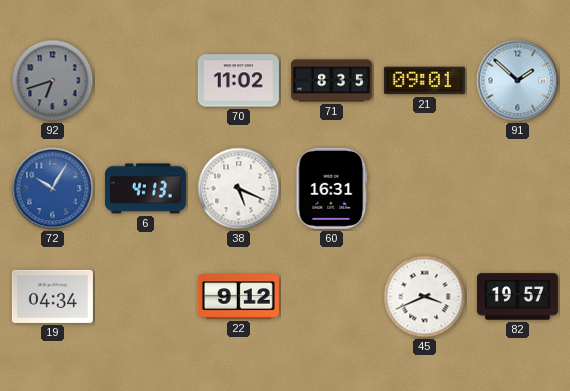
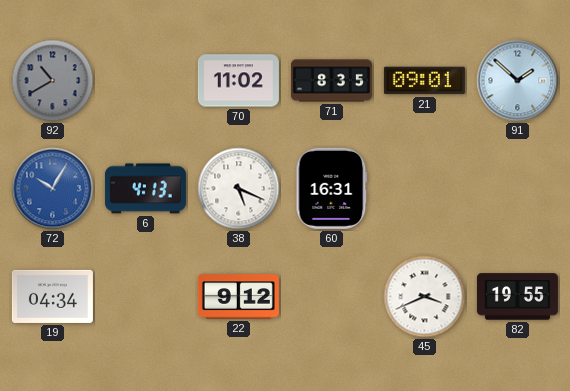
92: 6:42 -> 10:40
82: 19:57 -> 19:55
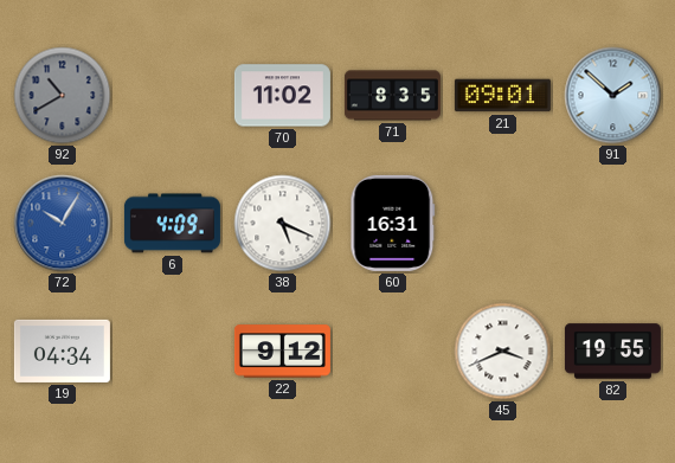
6: 4:13 -> 4:09
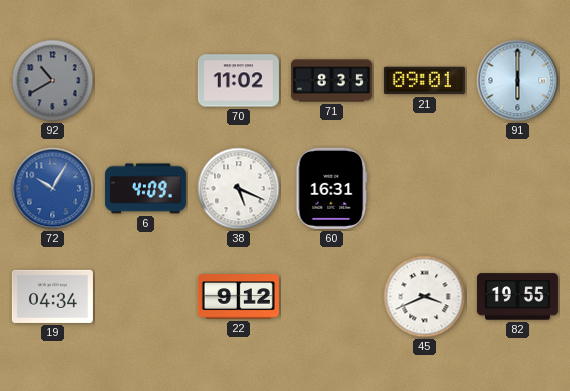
91: 1:52 -> 6:00
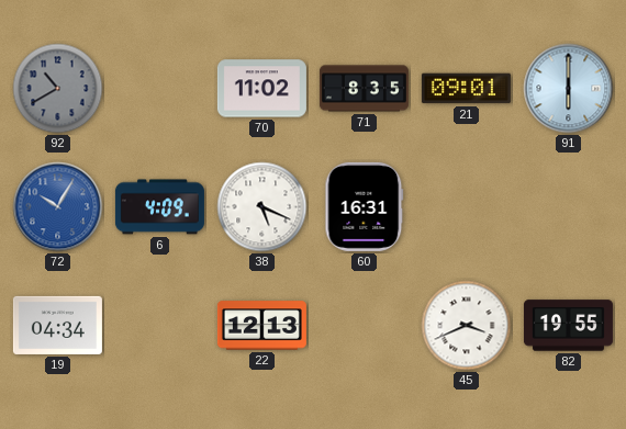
22: 9:12 -> 12:13
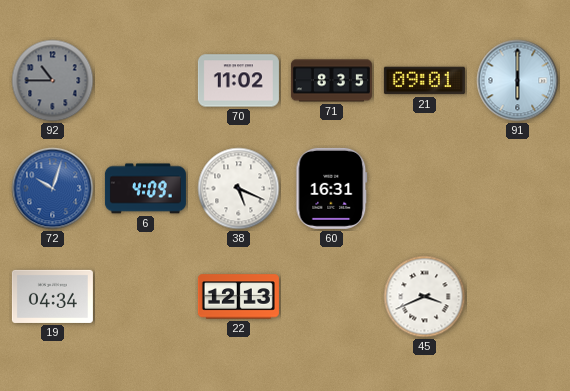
92: 10:40 -> 10:45
72: 10:05 -> 10:03
82: 19:55 -> none
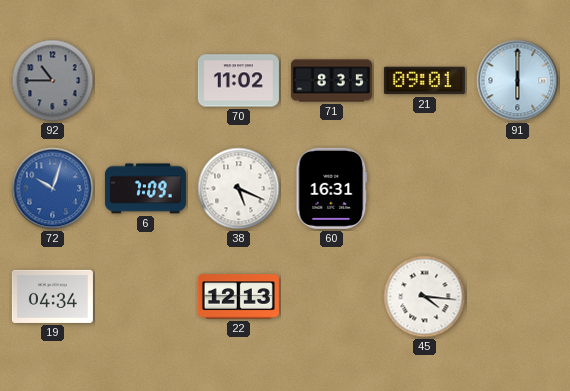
6: 4:09 -> 7:09
45: 3:41 -> 4:16
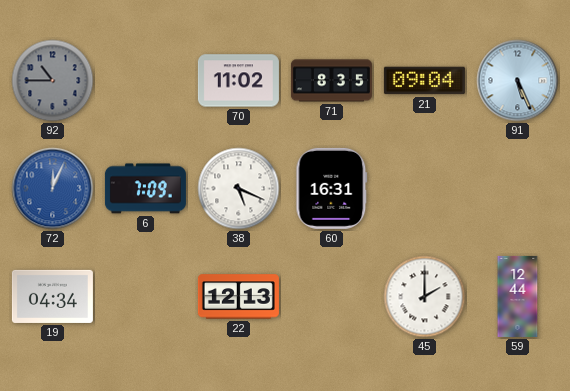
21: 09:01 -> 09:04
91: 6:00 -> 5:26
72: 10:03 -> 12:04
45: 4:16 -> 2:00
59: none -> 12:44
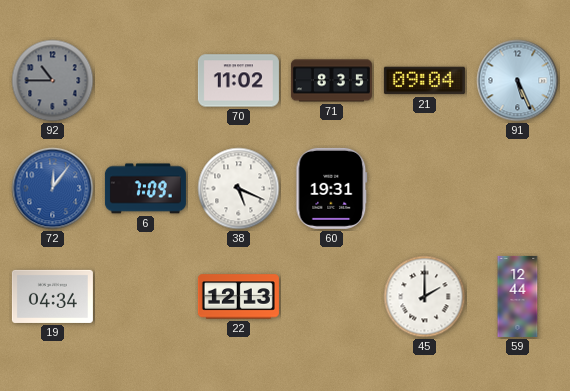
72: 12:04 -> 12:06
60: 16:31 -> 19:31
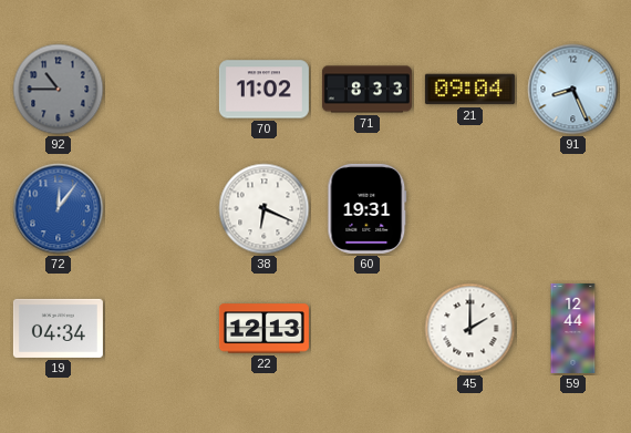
71: 8:35 -> 8:33
91: 5:26 -> 8:26
6: 7:09 -> none
38: 5:19 -> 6:19
